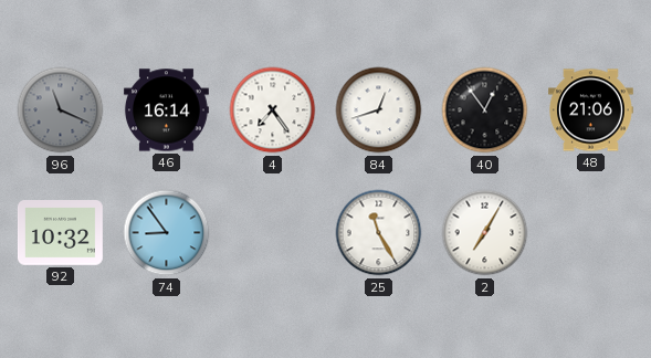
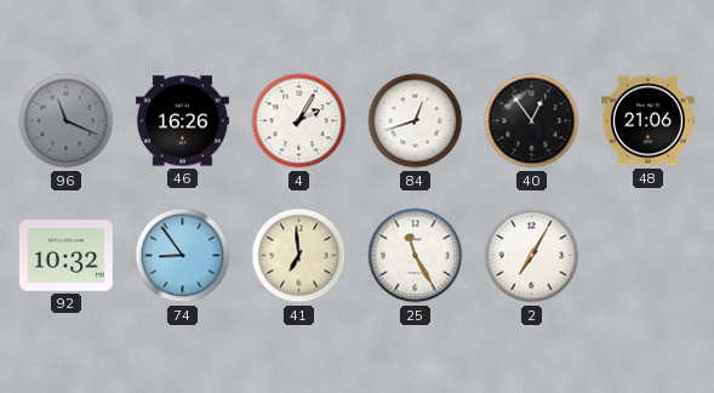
46: 16:14 -> 16:26
4: 7:24 -> 2:05
41: none -> 6:59
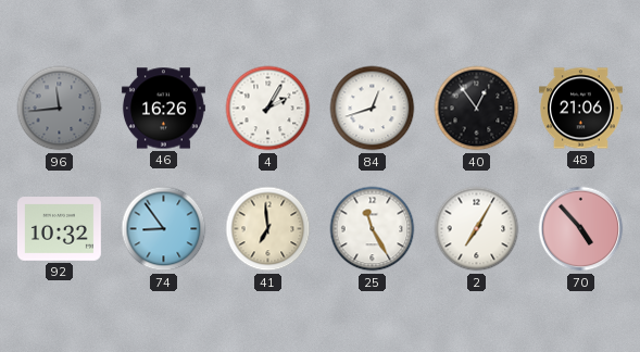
96: 11:19 -> 11:44
70: none -> 4:53
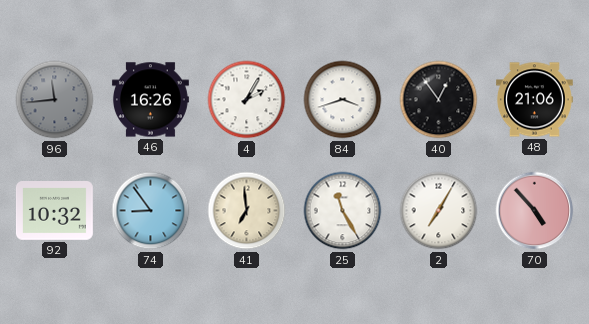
84: 12:42 -> 3:42
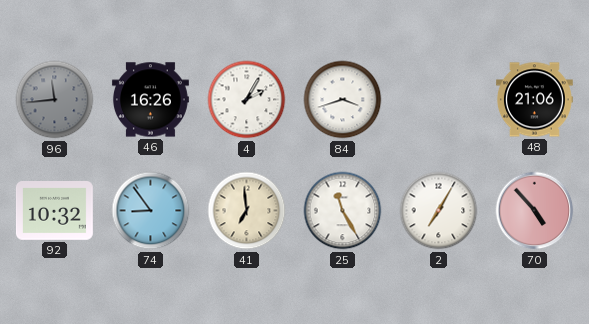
40: 12:54 -> none
